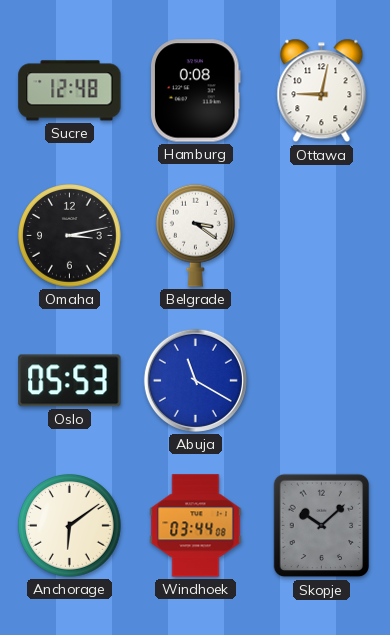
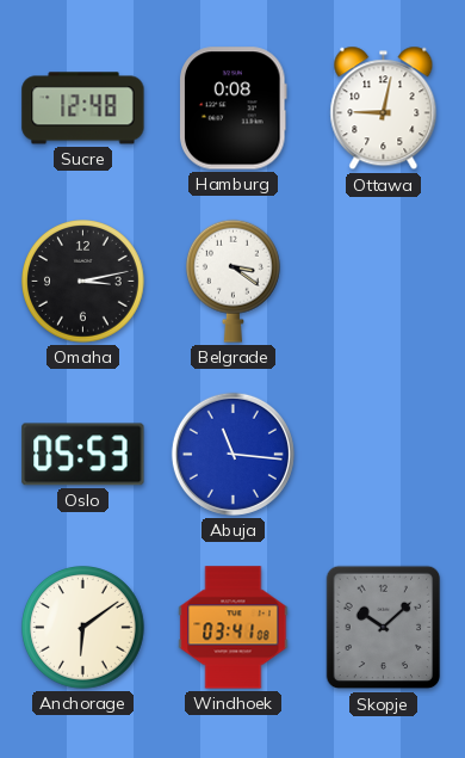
Abuja: 11:20 -> 11:16
Windhoek: 03:44 -> 03:41
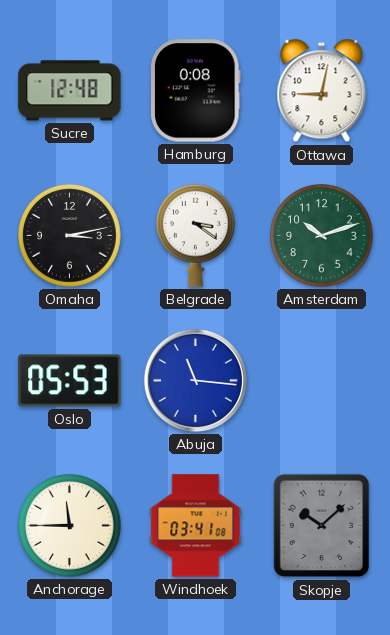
Amsterdam: none -> 10:12
Anchorage: 6:09 -> 11:45
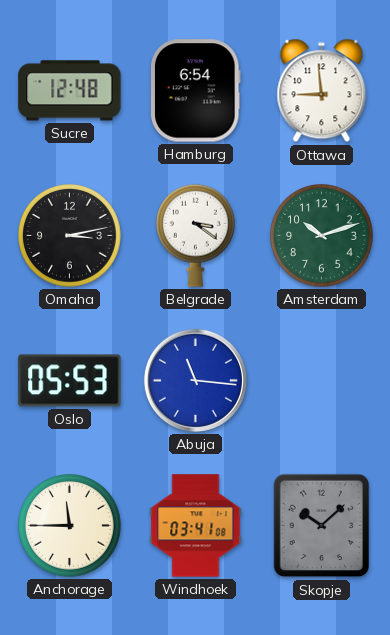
Hamburg: 0:08 -> 6:54
Ottawa: 9:02 -> 8:59
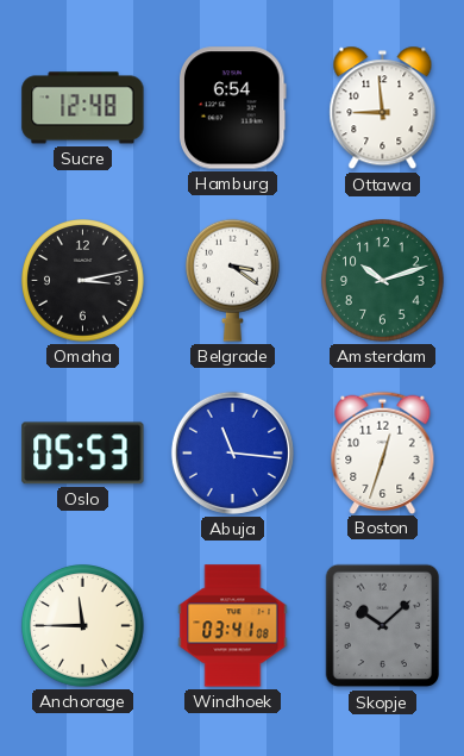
Boston: none -> 12:33
